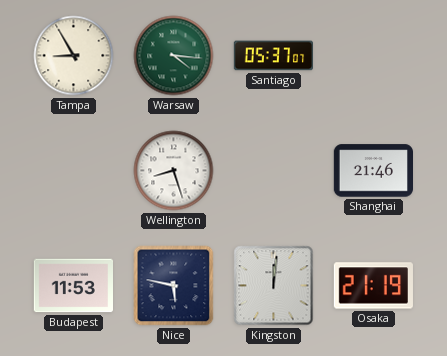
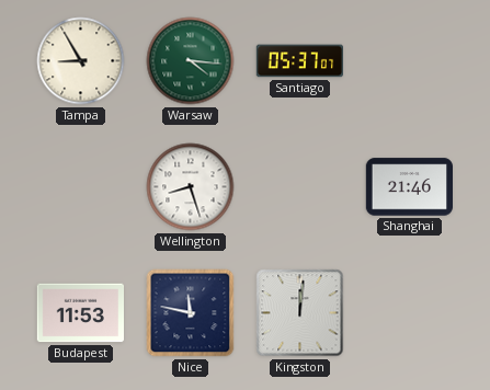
Nice: 5:47 -> 11:47
Osaka: 21:19 -> none
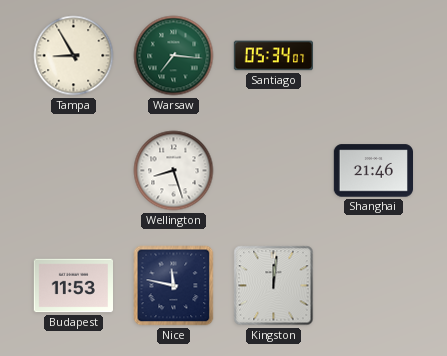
Warsaw: 4:16 -> 7:16
Santiago: 05:37 -> 05:34
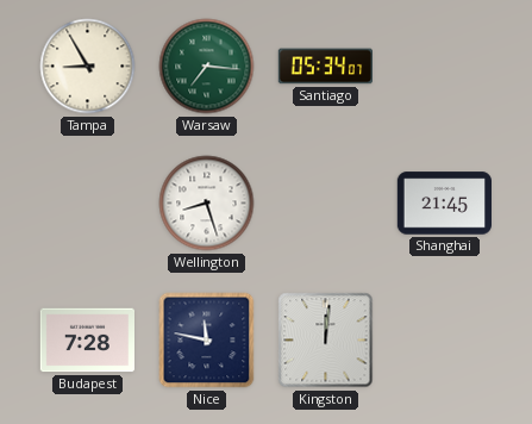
Shanghai: 21:46 -> 21:45
Budapest: 11:53 -> 7:28
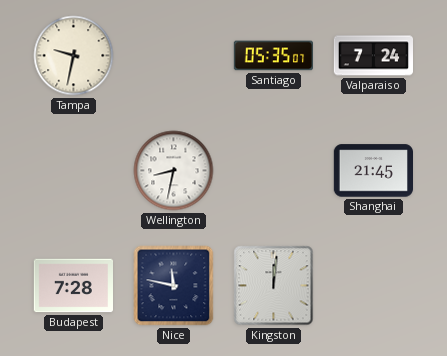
Tampa: 8:55 -> 9:32
Warsaw: 7:16 -> none
Santiago: 05:34 -> 05:35
Valparaiso: none -> 7:24
Wellington: 8:27 -> 8:32
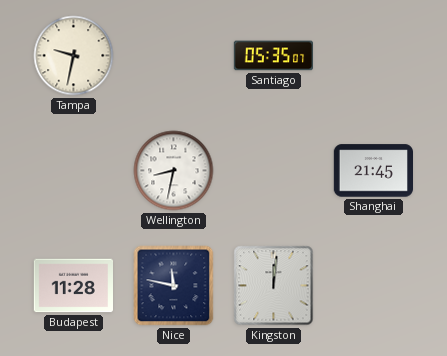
Valparaiso: 7:24 -> none
Budapest: 7:28 -> 11:28
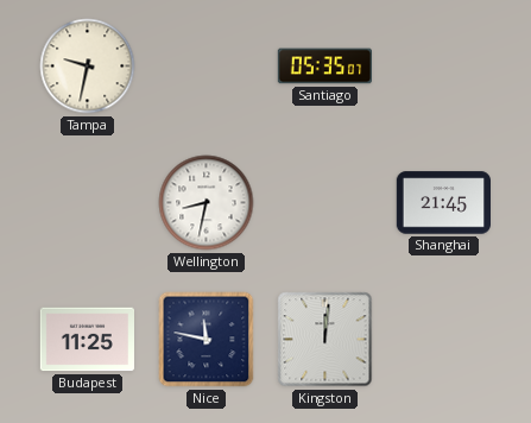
Budapest: 11:28 -> 11:25
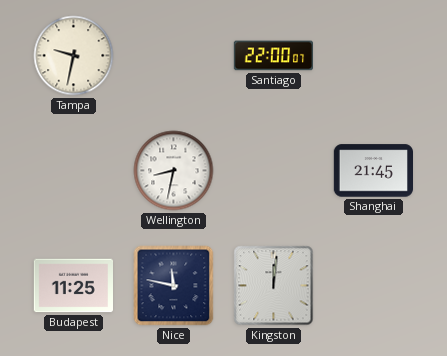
Santiago: 05:35 -> 22:00
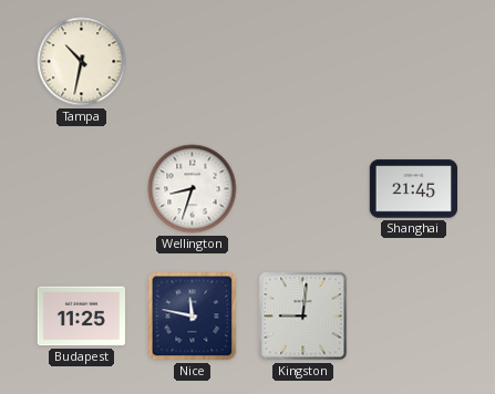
Tampa: 9:32 -> 10:32
Santiago: 22:00 -> none
Wellington: 8:32 -> 8:33
Kingston: 12:01 -> 9:01
